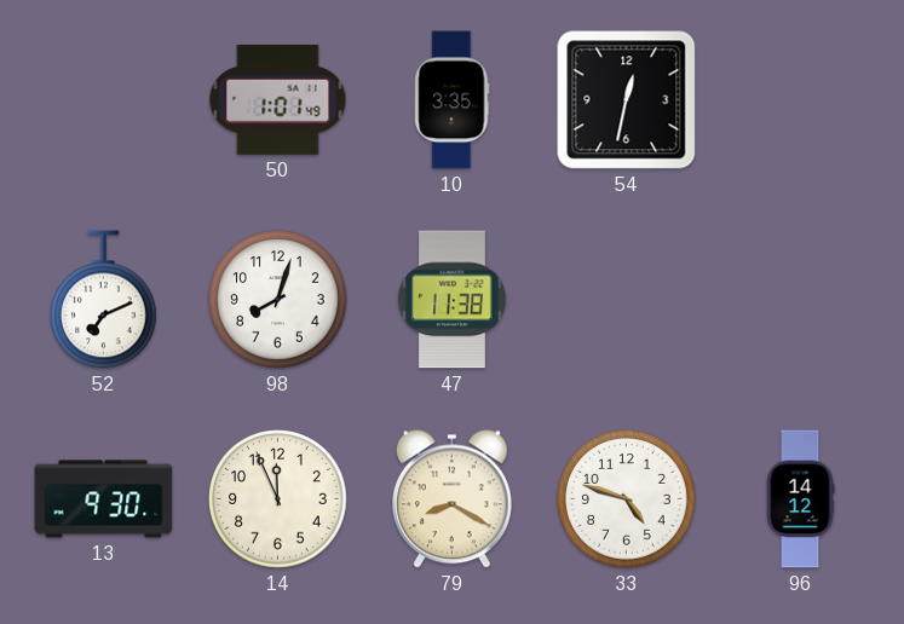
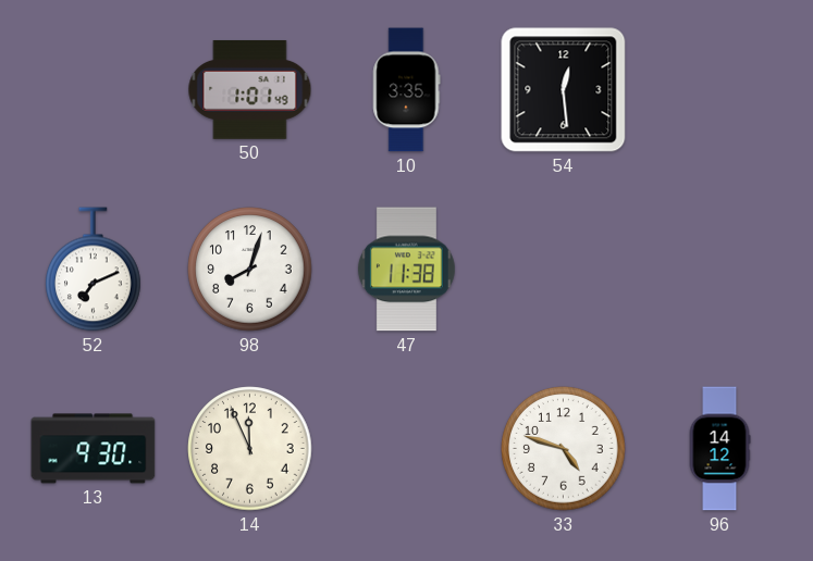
54: 12:32 -> 12:29
79: 8:20 -> none
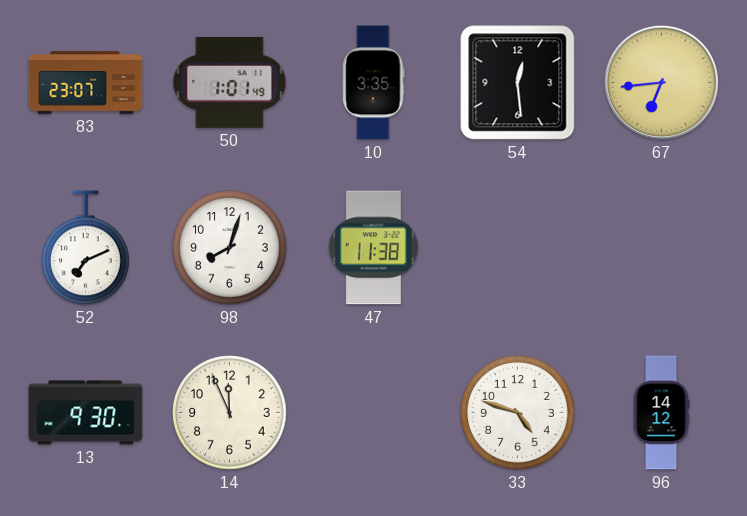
83: none -> 23:07
67: none -> 6:44
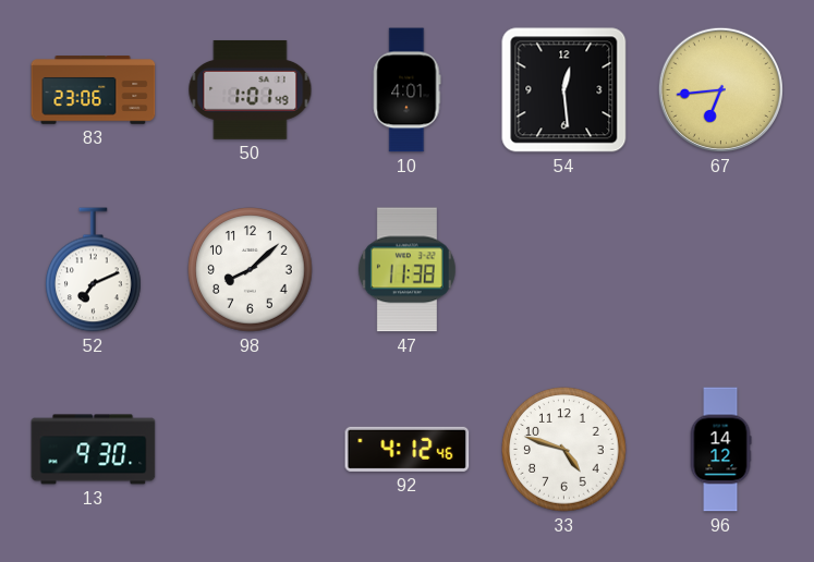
83: 23:07 -> 23:06
10: 3:35 -> 4:01
98: 8:03 -> 8:08
14: 11:56 -> none
92: none -> 4:12
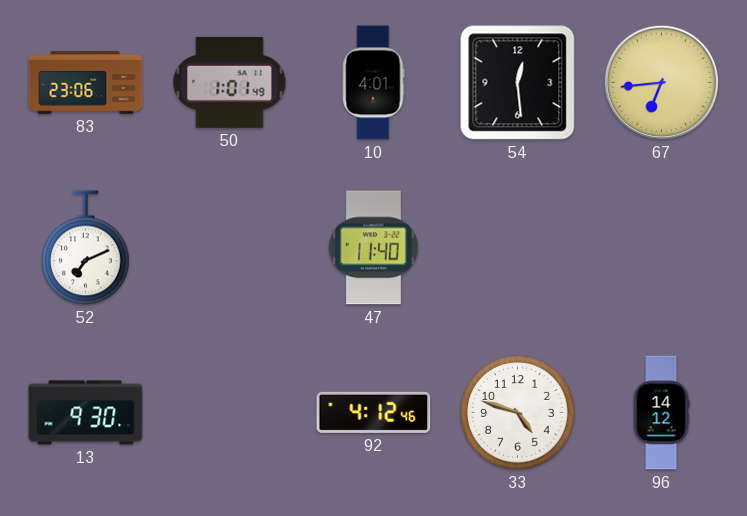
98: 8:08 -> none
47: 11:38 -> 11:40
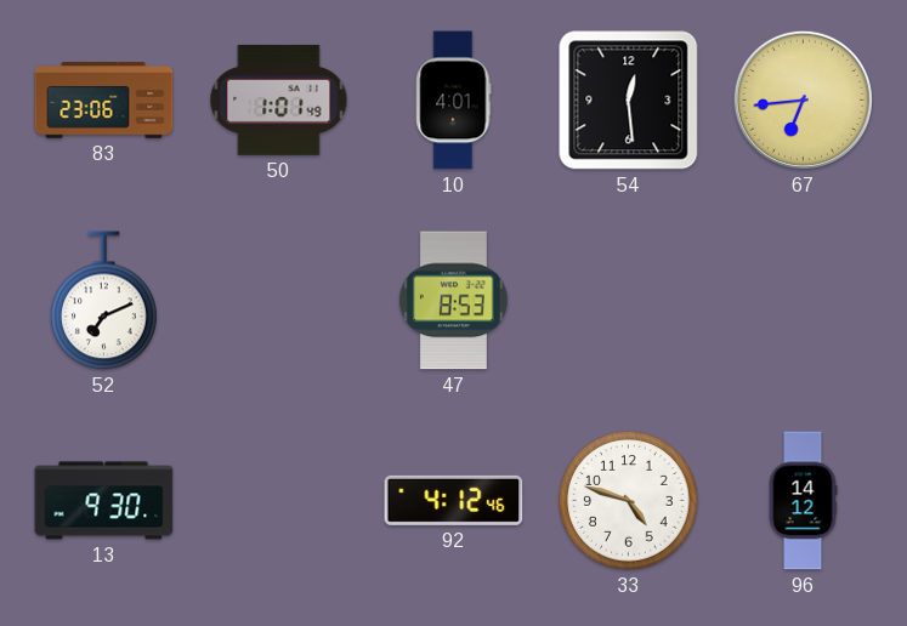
47: 11:40 -> 8:53
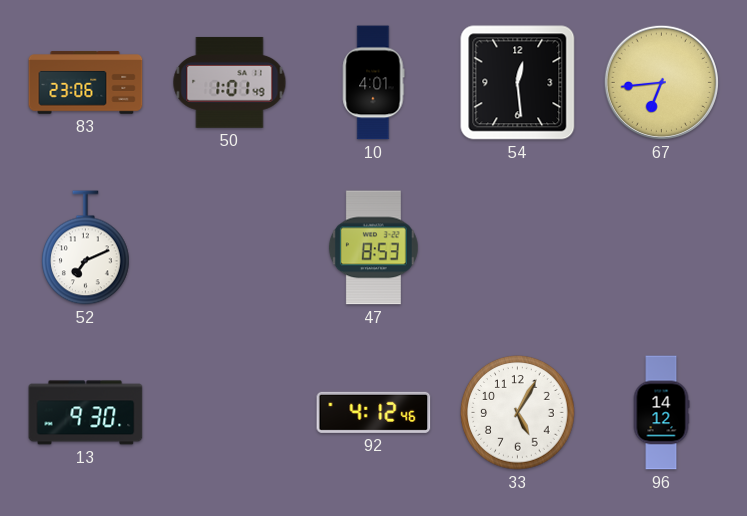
33: 4:48 -> 5:05
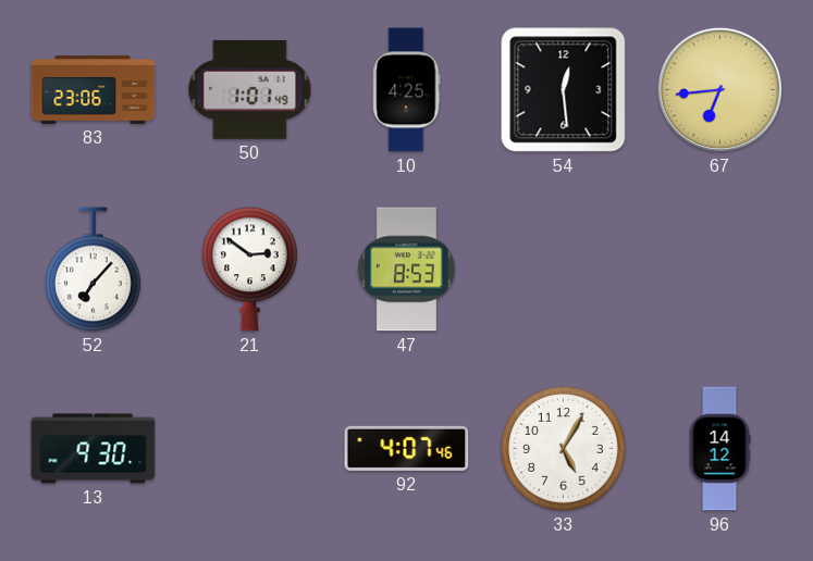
10: 4:01 -> 4:25
52: 7:11 -> 7:07
21: none -> 2:51
92: 4:12 -> 4:07
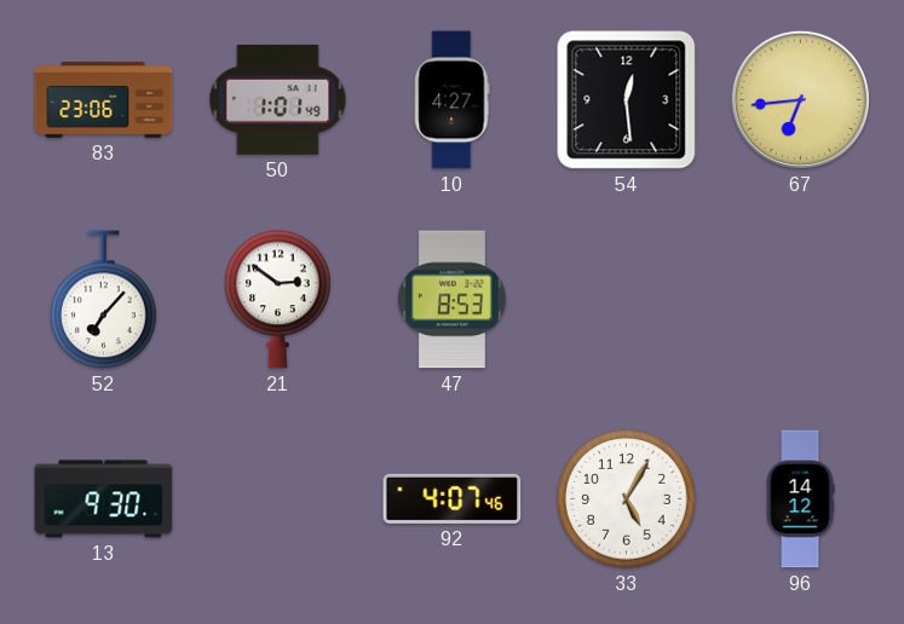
10: 4:25 -> 4:27
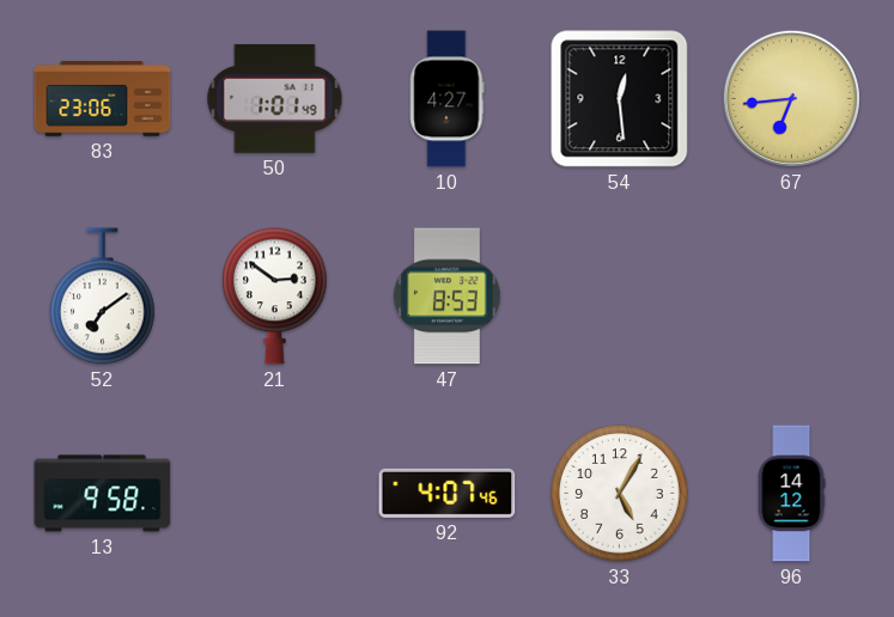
52: 7:07 -> 7:09
13: 9:30 -> 9:58
